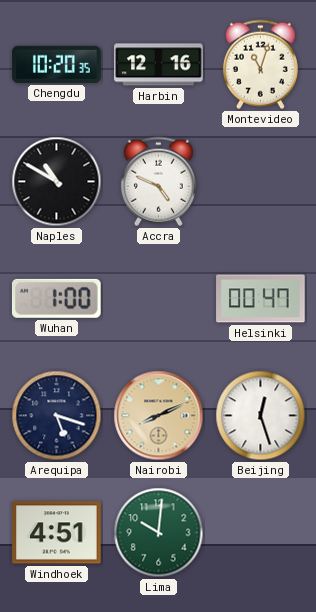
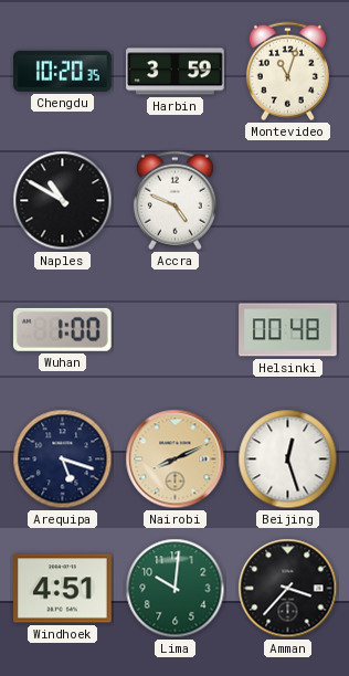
Harbin: 12:16 -> 3:59
Helsinki: 00:47 -> 00:48
Amman: none -> 3:37
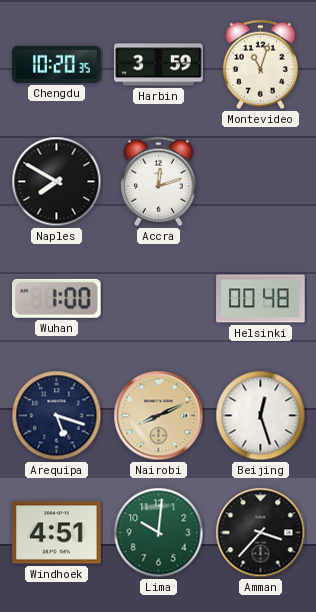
Naples: 10:50 -> 7:50
Accra: 4:49 -> 12:12
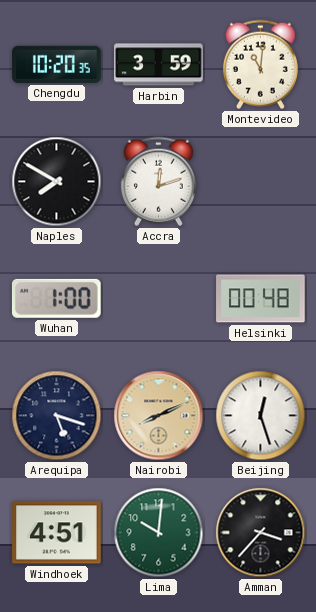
Montevideo: 11:03 -> 11:01
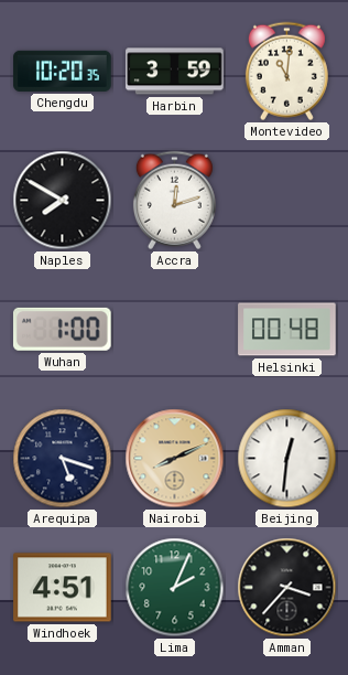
Beijing: 12:27 -> 12:31
Lima: 10:01 -> 2:04
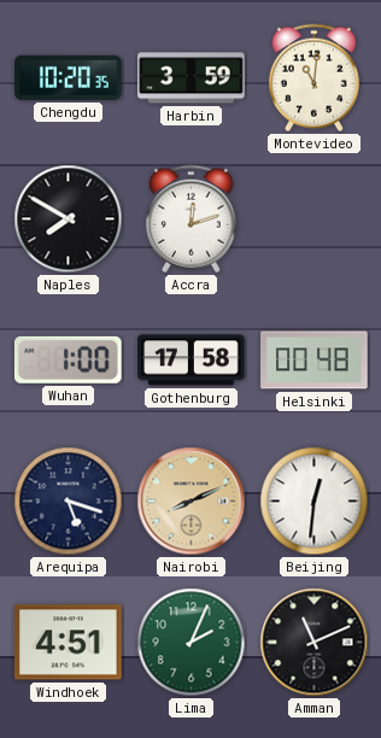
Gothenburg: none -> 17:58
Amman: 3:37 -> 11:11
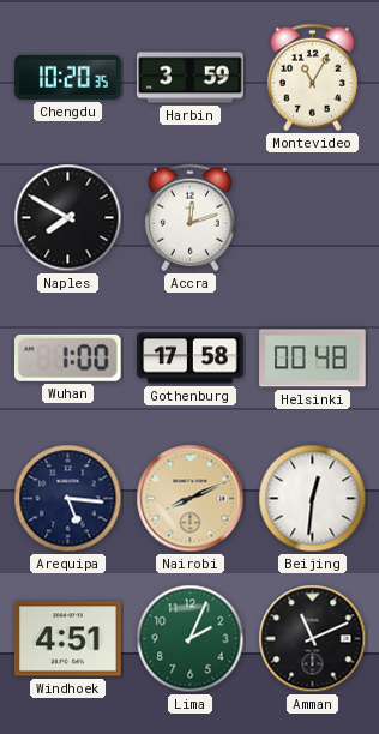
Montevideo: 11:01 -> 11:05
Arequipa: 5:18 -> 5:16
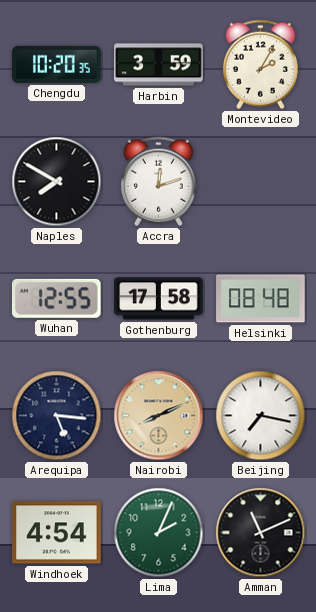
Montevideo: 11:05 -> 2:05
Wuhan: 1:00 -> 12:55
Helsinki: 00:48 -> 08:48
Beijing: 12:31 -> 7:17
Windhoek: 4:51 -> 4:54
